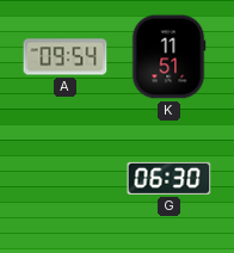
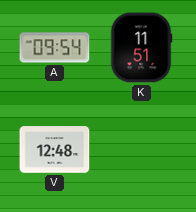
V: none -> 12:48
G: 06:30 -> none
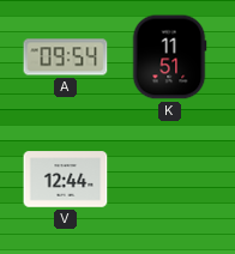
V: 12:48 -> 12:44
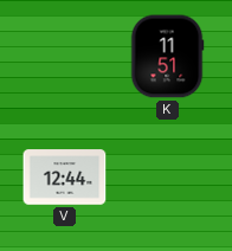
A: 09:54 -> none
